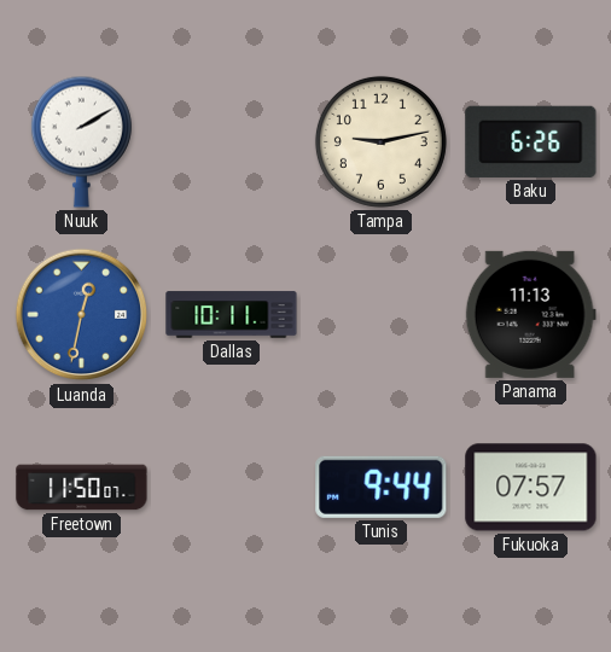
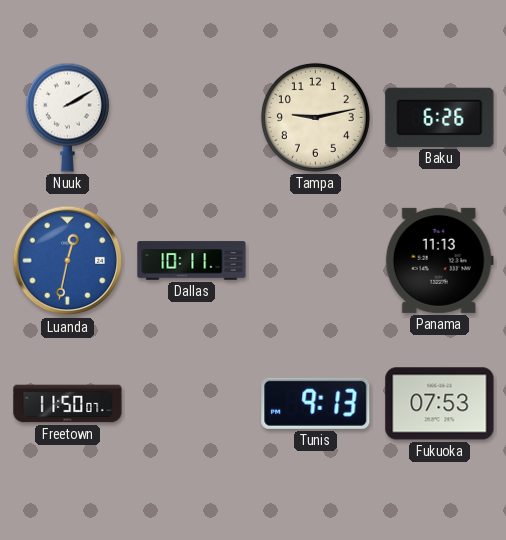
Tunis: 9:44 -> 9:13
Fukuoka: 07:57 -> 07:53
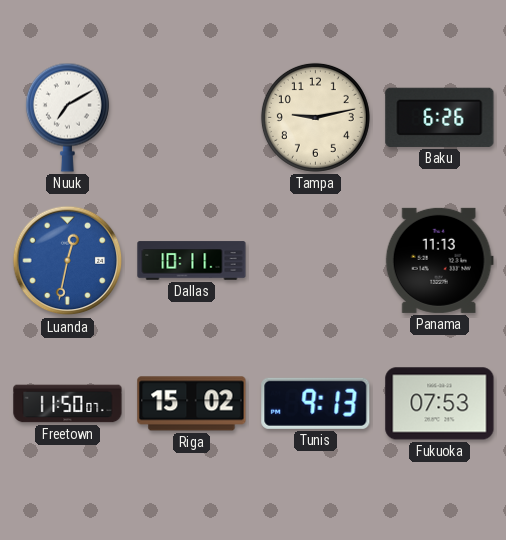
Nuuk: 2:10 -> 7:10
Riga: none -> 15:02
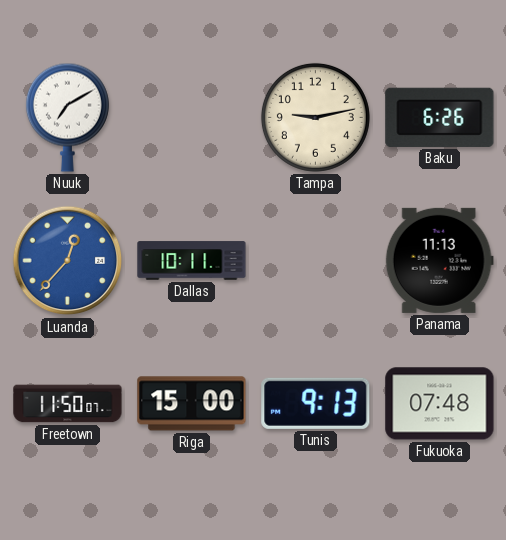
Luanda: 12:32 -> 12:37
Riga: 15:02 -> 15:00
Fukuoka: 07:53 -> 07:48
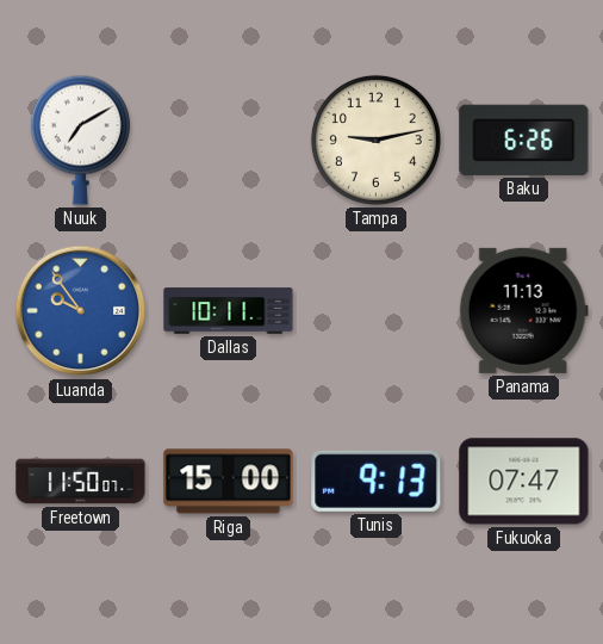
Luanda: 12:37 -> 9:54
Fukuoka: 07:48 -> 07:47
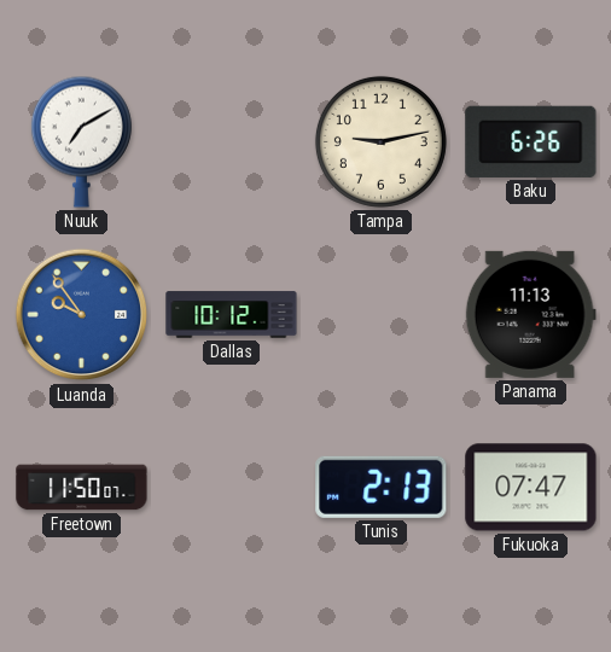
Dallas: 10:11 -> 10:12
Riga: 15:00 -> none
Tunis: 9:13 -> 2:13
